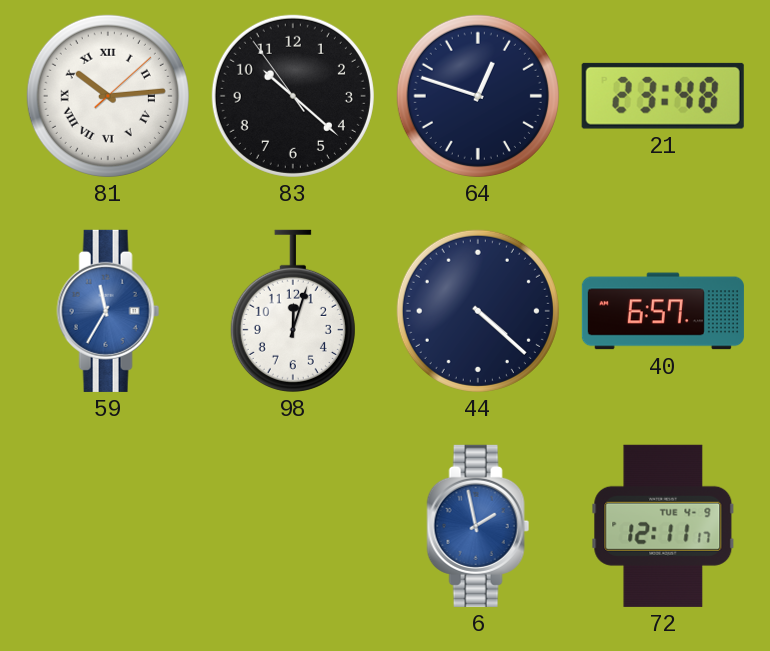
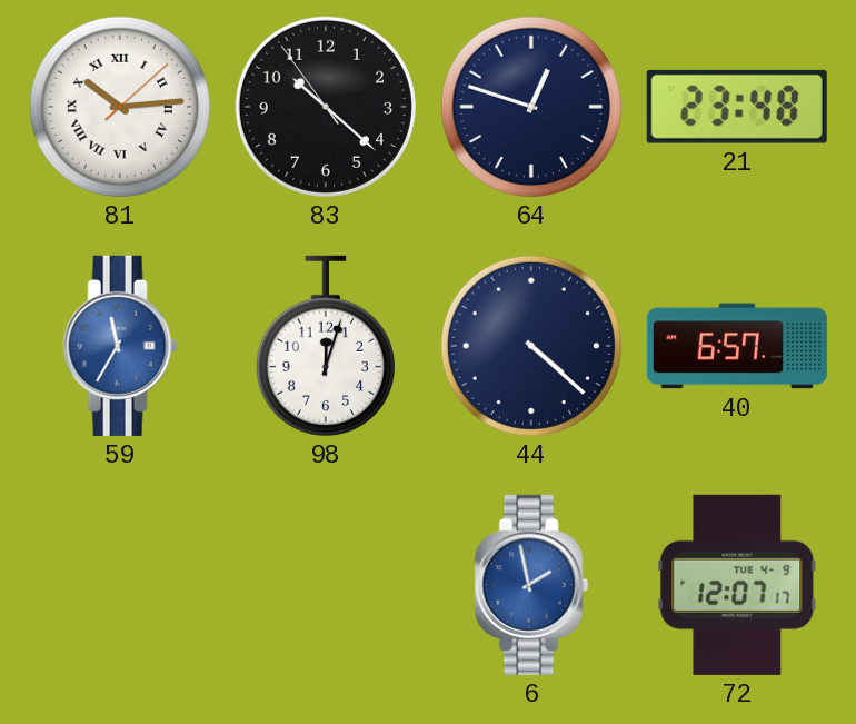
72: 12:11 -> 12:07
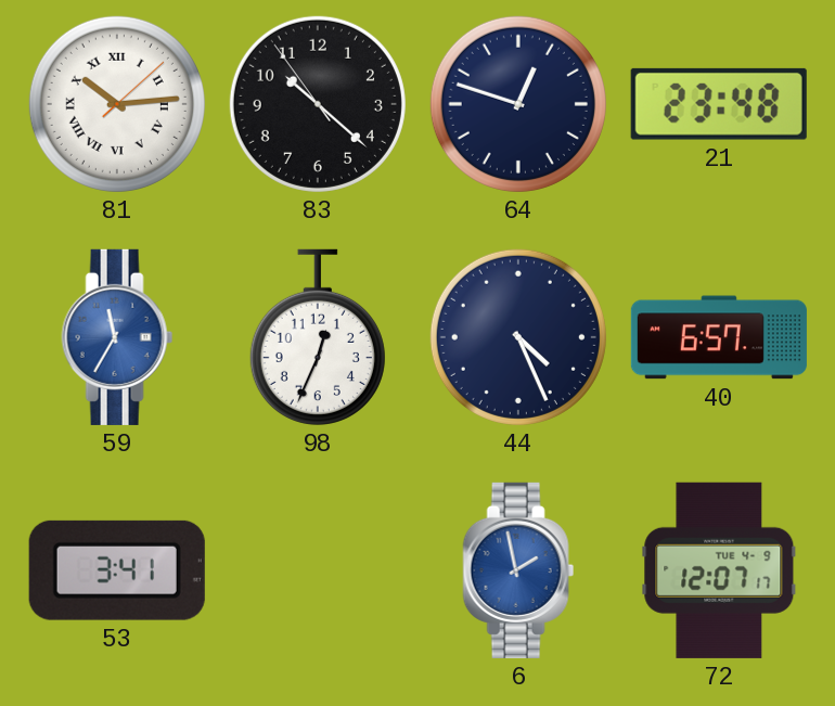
98: 12:03 -> 12:34
44: 4:22 -> 4:26
53: none -> 3:41
